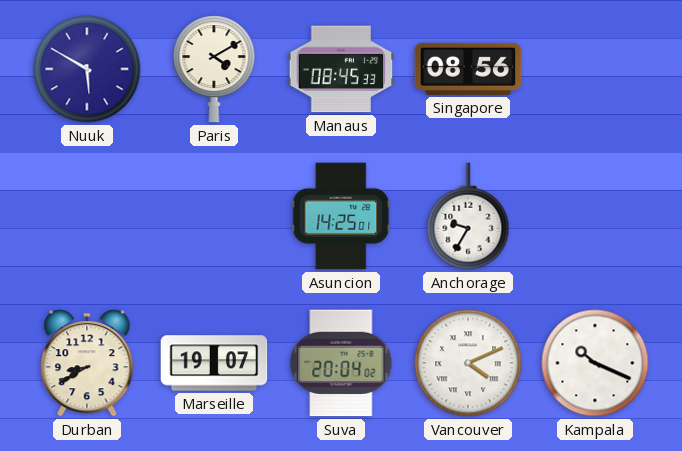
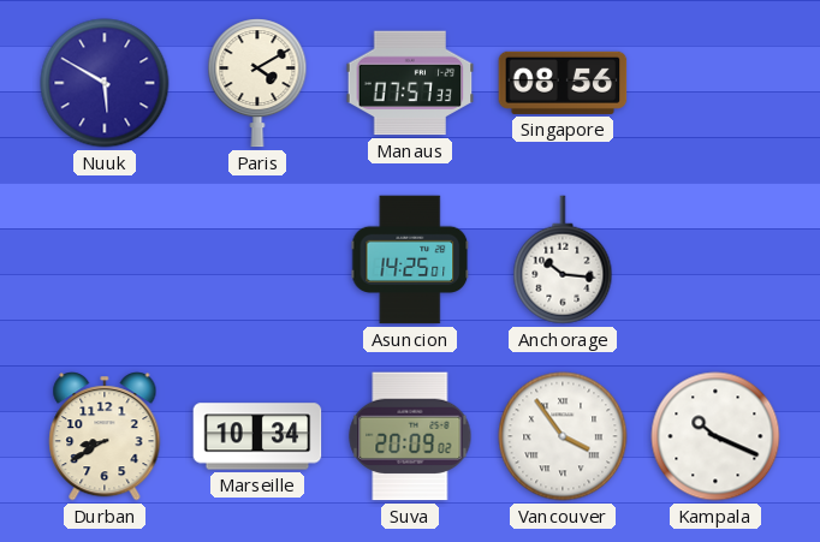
Manaus: 08:45 -> 07:57
Anchorage: 9:35 -> 10:16
Marseille: 19:07 -> 10:34
Suva: 20:04 -> 20:09
Vancouver: 4:11 -> 3:54
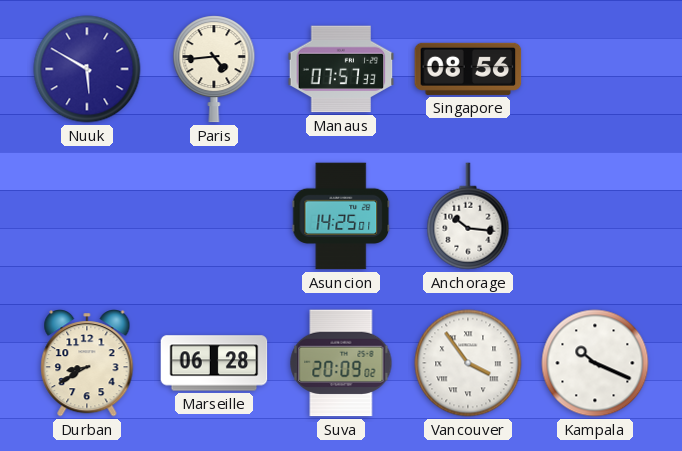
Paris: 4:10 -> 4:44
Marseille: 10:34 -> 06:28
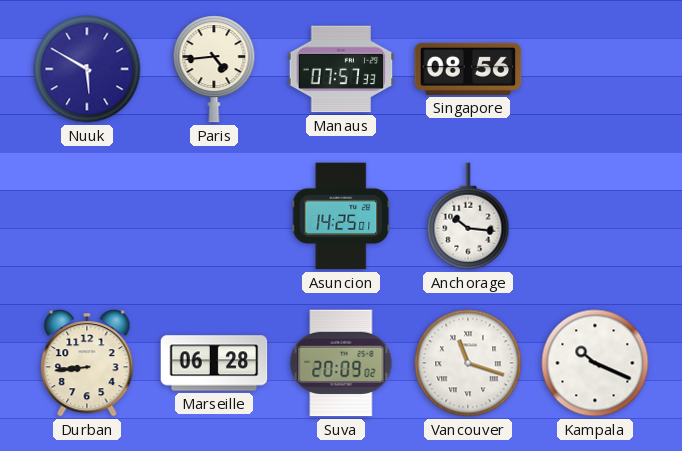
Durban: 8:40 -> 8:44
Vancouver: 3:54 -> 11:18
